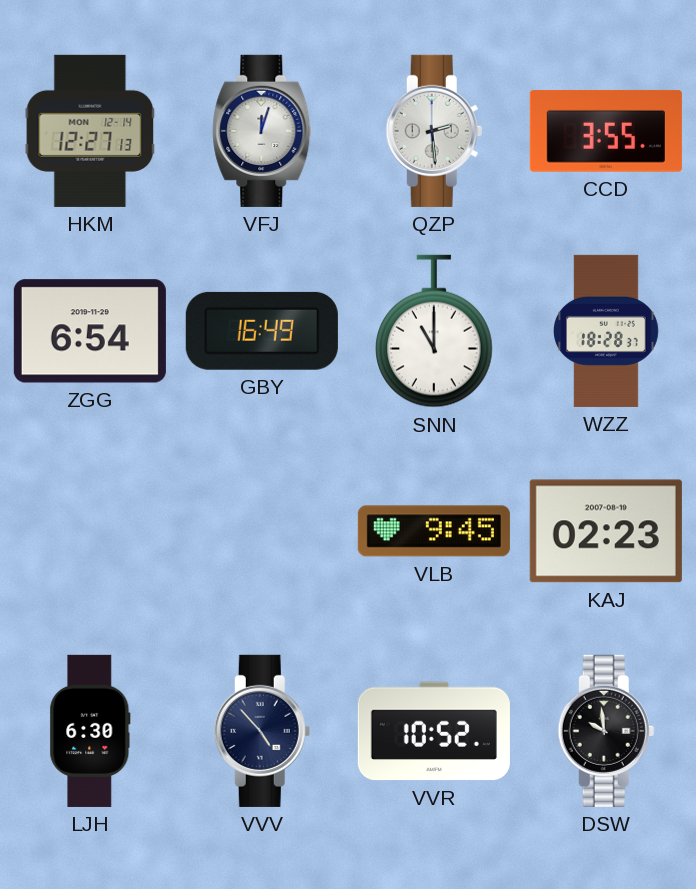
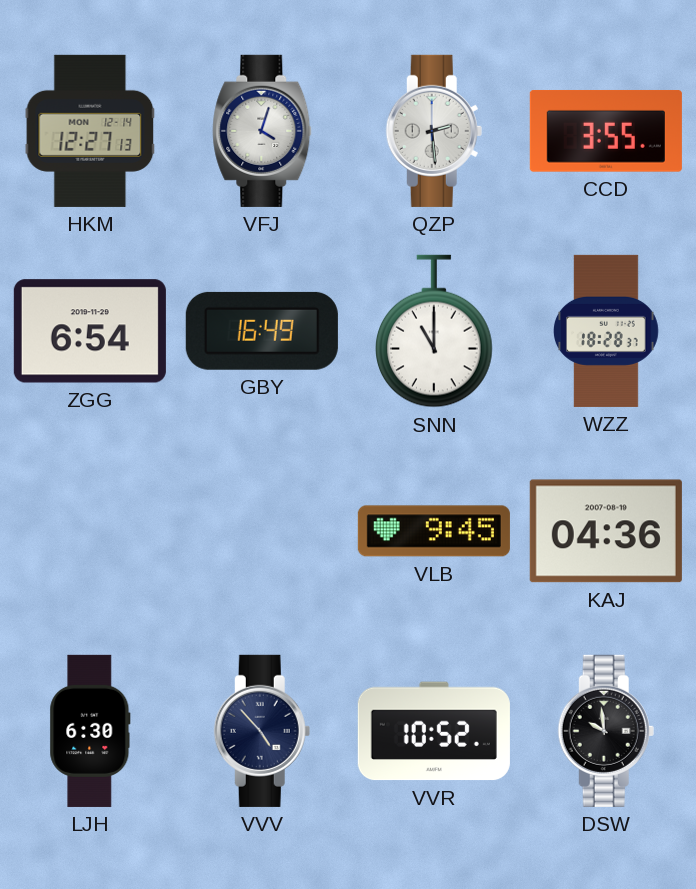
VFJ: 12:03 -> 4:03
KAJ: 02:23 -> 04:36
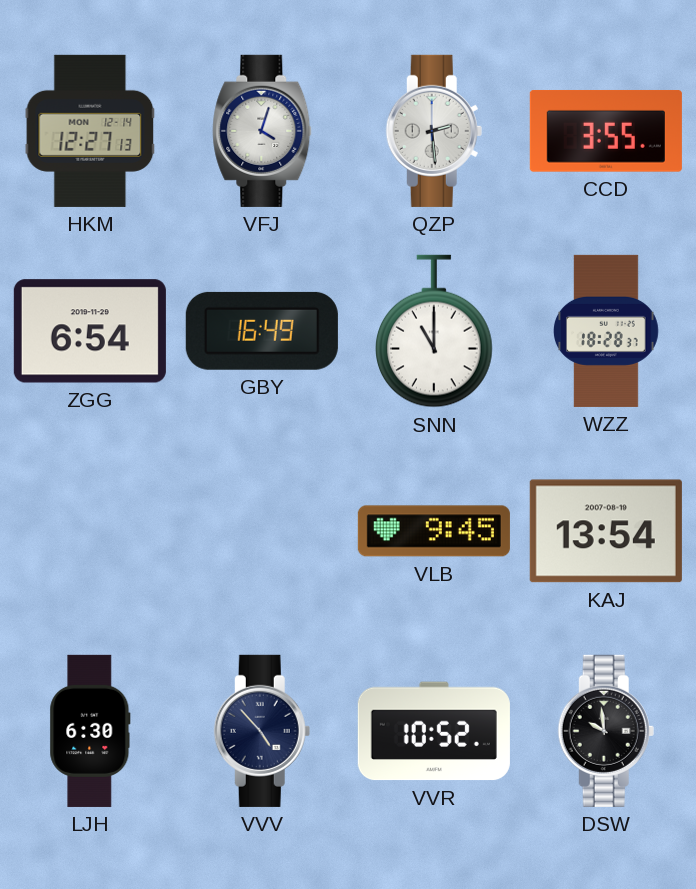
KAJ: 04:36 -> 13:54
